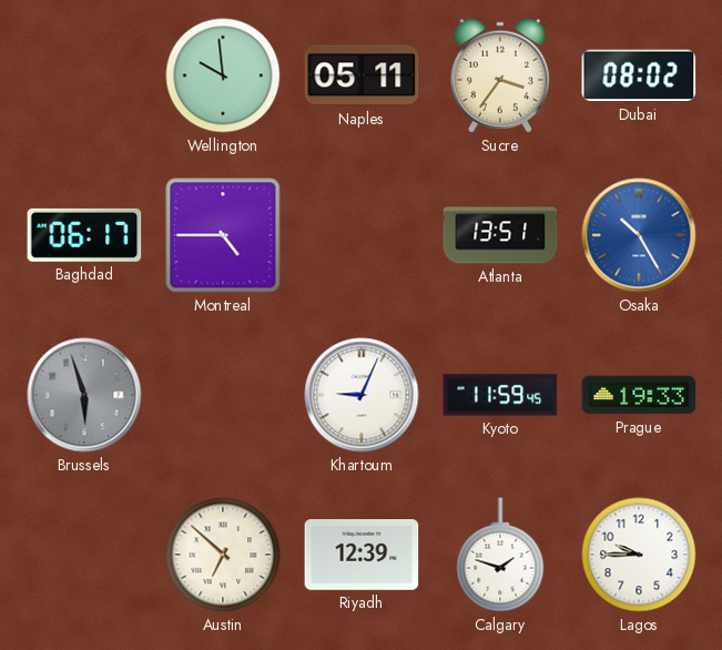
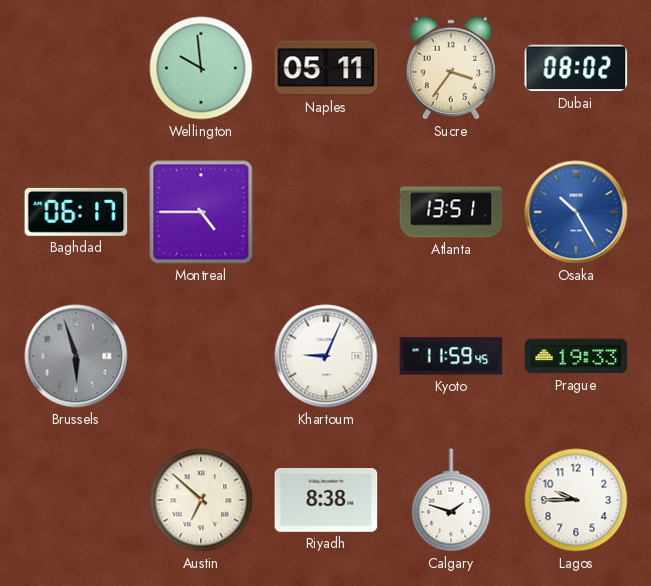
Riyadh: 12:39 -> 8:38
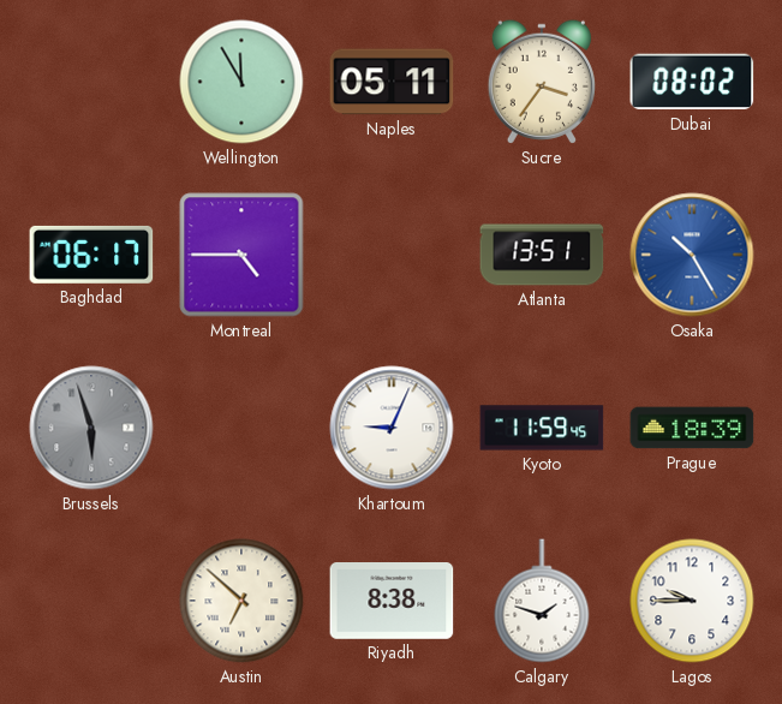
Wellington: 9:59 -> 11:55
Prague: 19:33 -> 18:39
